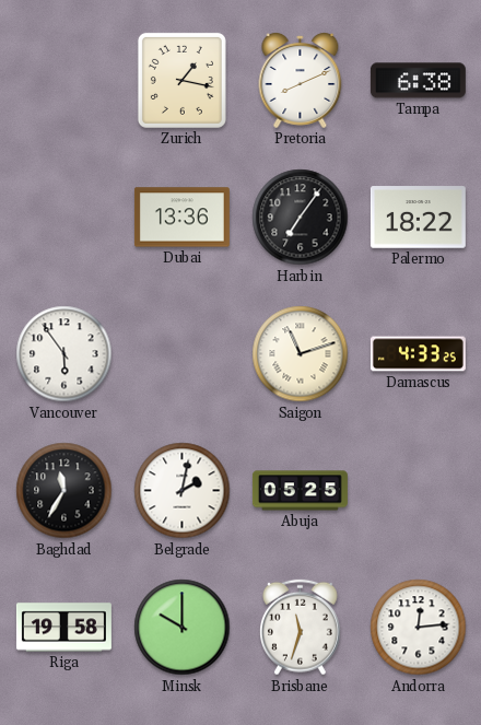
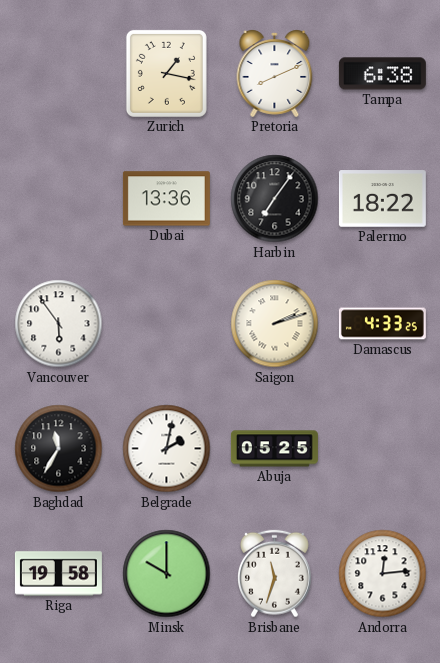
Saigon: 11:12 -> 2:12
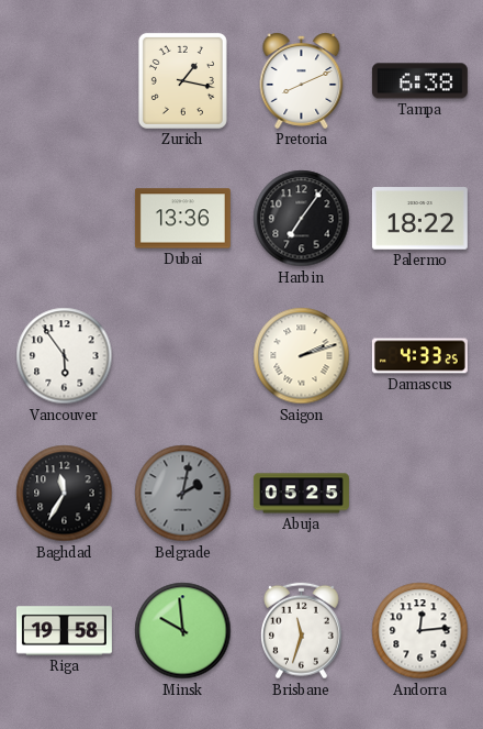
Belgrade dial: white -> grey
Minsk: 10:00 -> 9:59
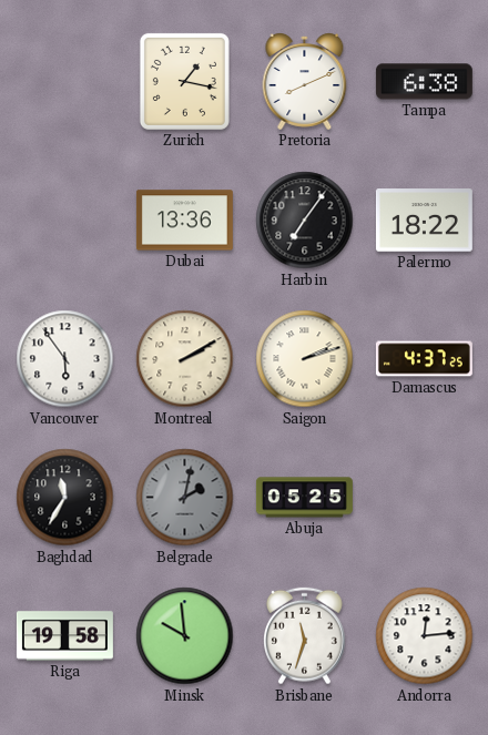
Montreal: none -> 2:10
Damascus: 4:33 -> 4:37
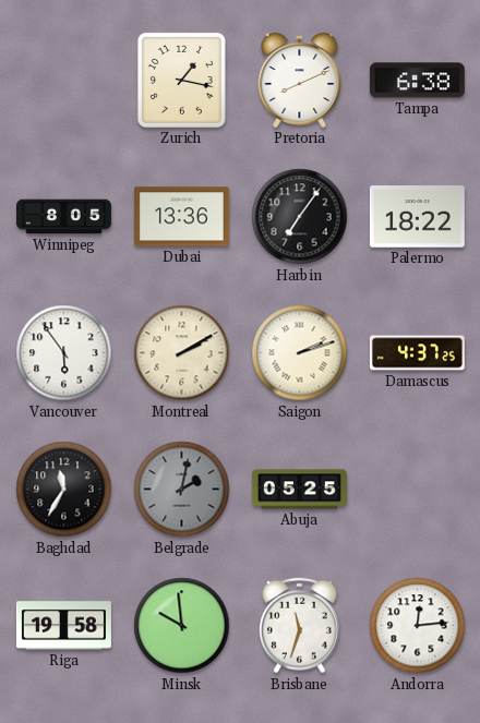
Winnipeg: none -> 8:05
